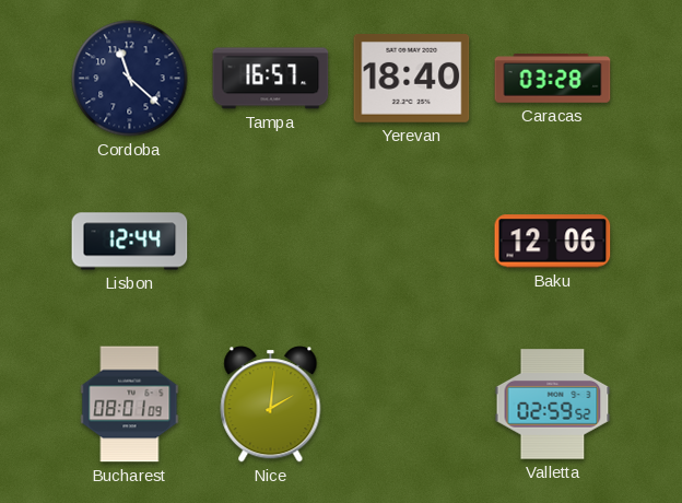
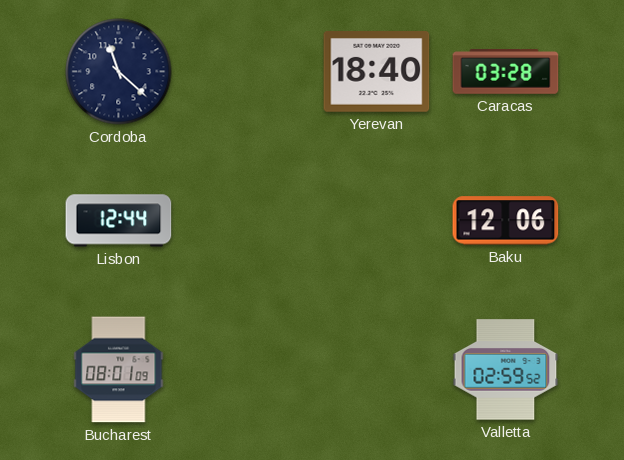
Tampa: 16:57 -> none
Nice: 2:01 -> none
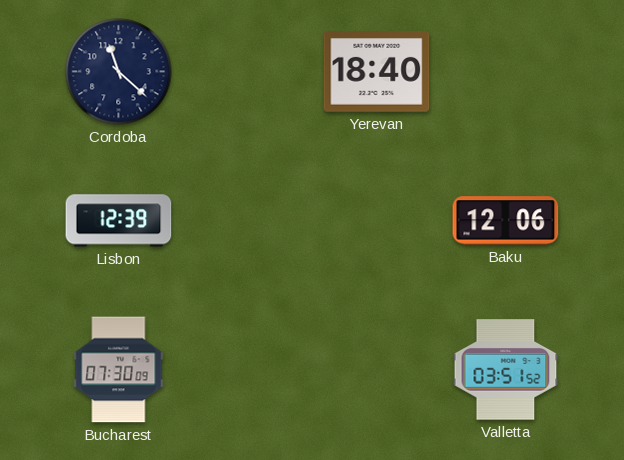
Caracas: 03:28 -> none
Lisbon: 12:44 -> 12:39
Bucharest: 08:01 -> 07:30
Valletta: 02:59 -> 03:51
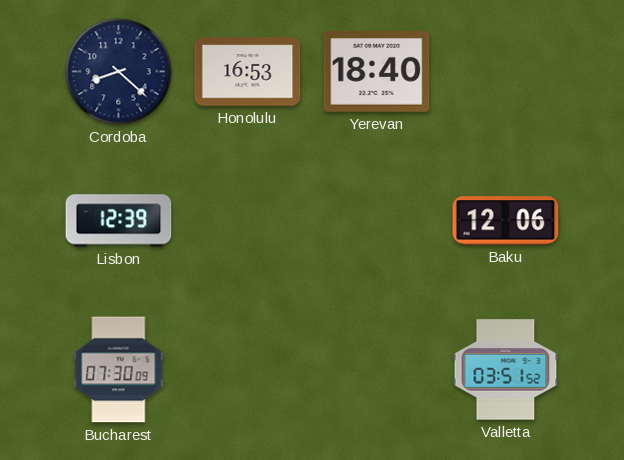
Cordoba: 11:22 -> 8:22
Honolulu: none -> 16:53
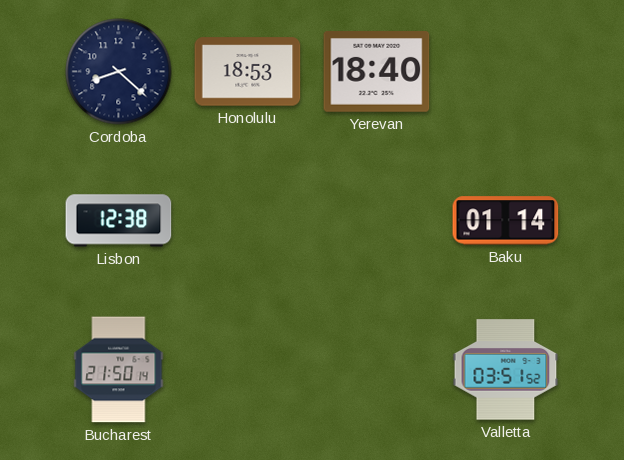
Honolulu: 16:53 -> 18:53
Lisbon: 12:39 -> 12:38
Baku: 12:06 -> 01:14
Bucharest: 07:30 -> 21:50
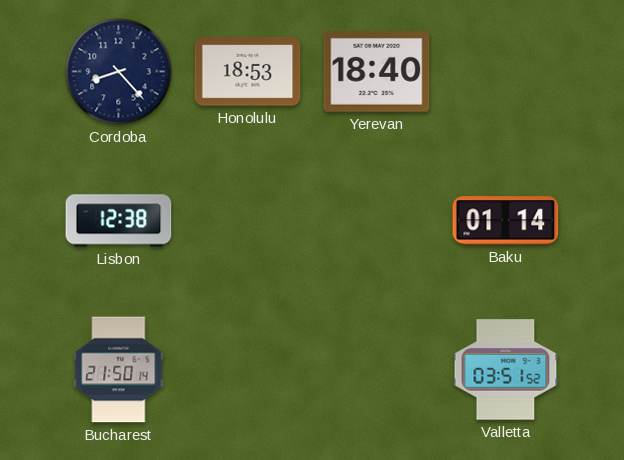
Cordoba: 8:22 -> 8:23
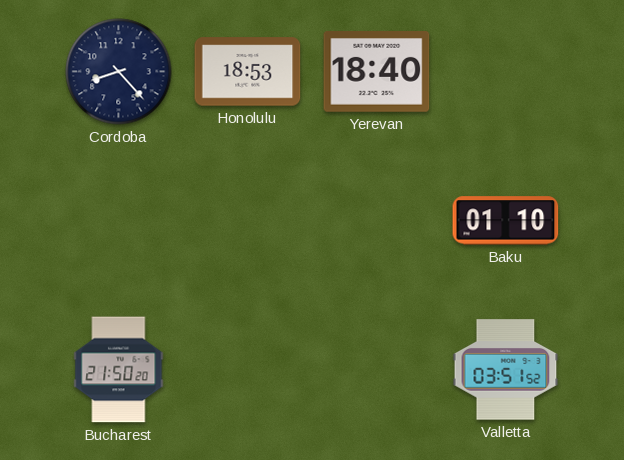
Lisbon: 12:38 -> none
Baku: 01:14 -> 01:10
Bucharest: 21:50:14 -> 21:50:20
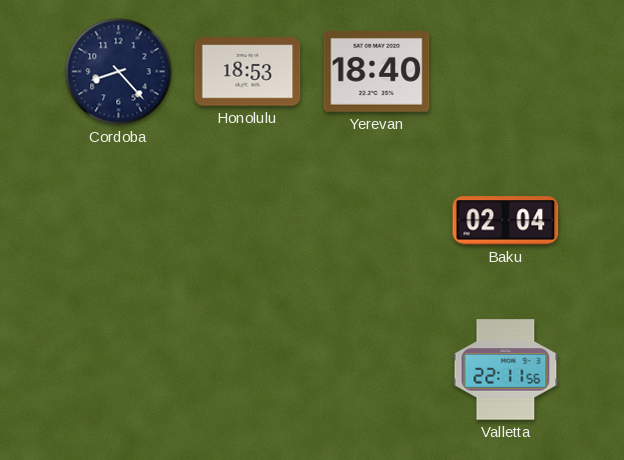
Baku: 01:10 -> 02:04
Bucharest: 21:50 -> none
Valletta: 03:51 -> 22:11
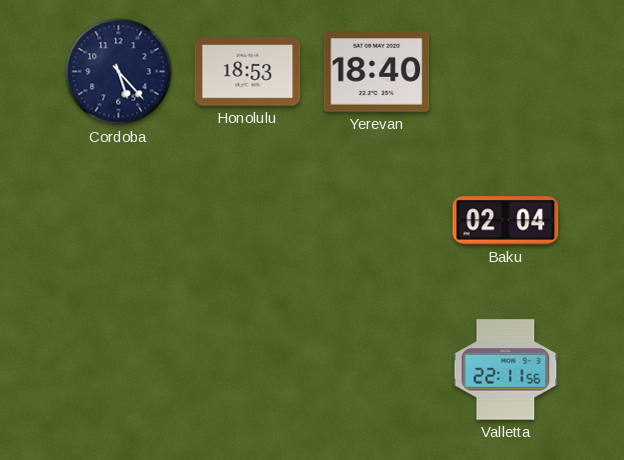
Cordoba: 8:23 -> 5:23
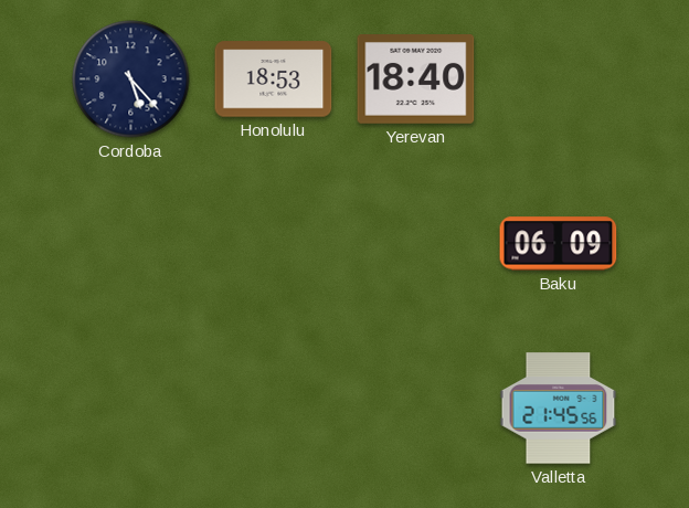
Baku: 02:04 -> 06:09
Valletta: 22:11 -> 21:45
